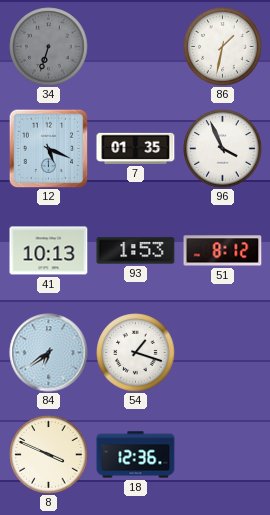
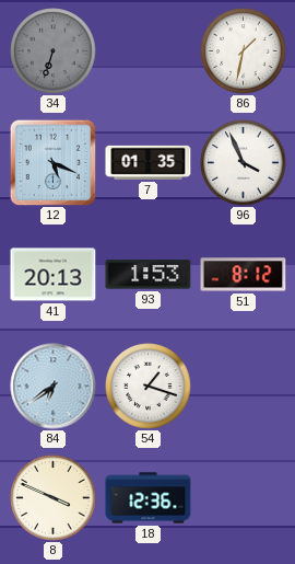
41: 10:13 -> 20:13
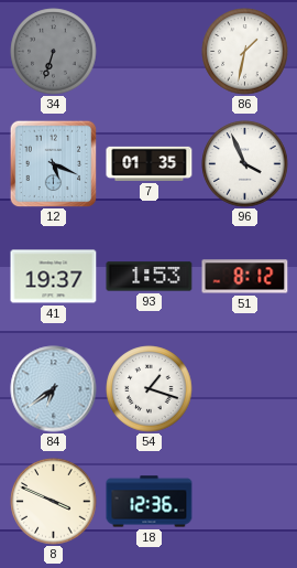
41: 20:13 -> 19:37
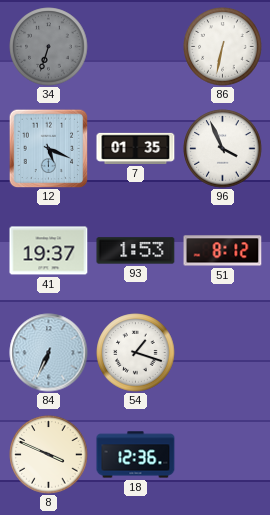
86: 1:32 -> 6:32
84: 6:39 -> 6:34
